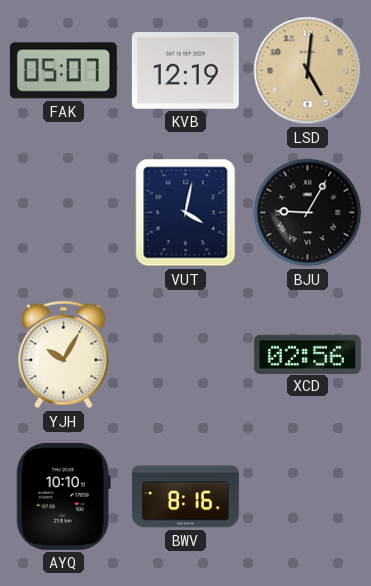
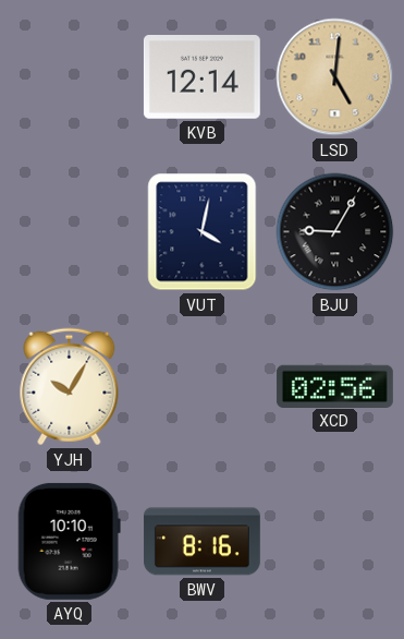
FAK: 05:07 -> none
KVB: 12:19 -> 12:14
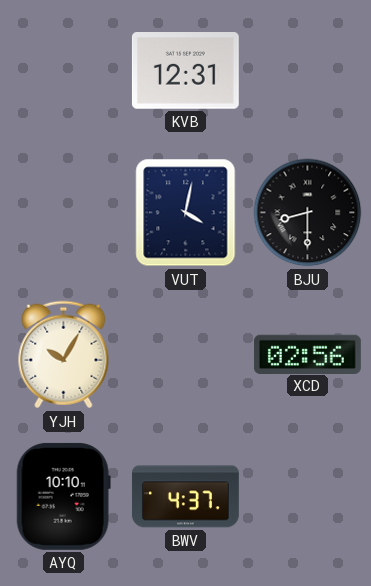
KVB: 12:14 -> 12:31
LSD: 5:01 -> none
BJU: 9:05 -> 8:30
BWV: 8:16 -> 4:37
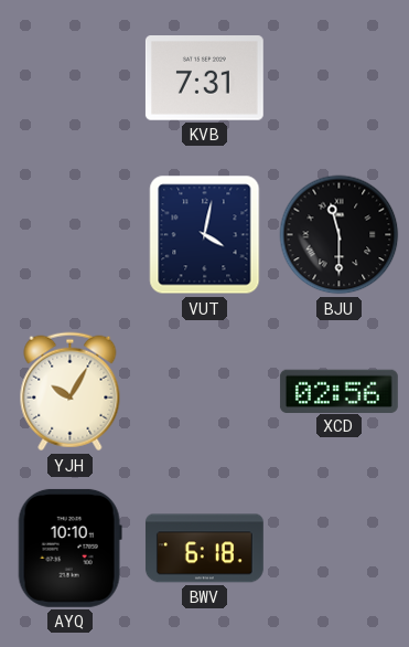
KVB: 12:31 -> 7:31
BJU: 8:30 -> 11:30
BWV: 4:37 -> 6:18
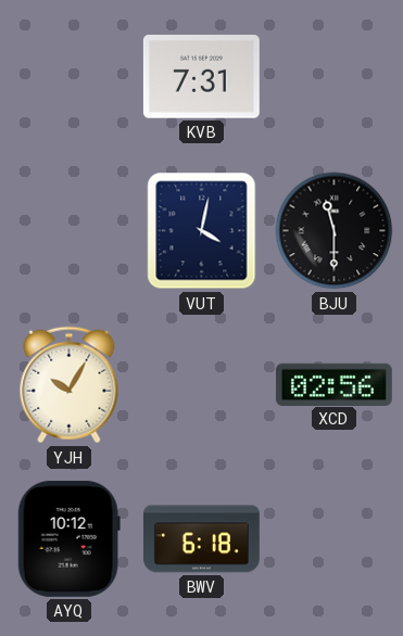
AYQ: 10:10 -> 10:12
